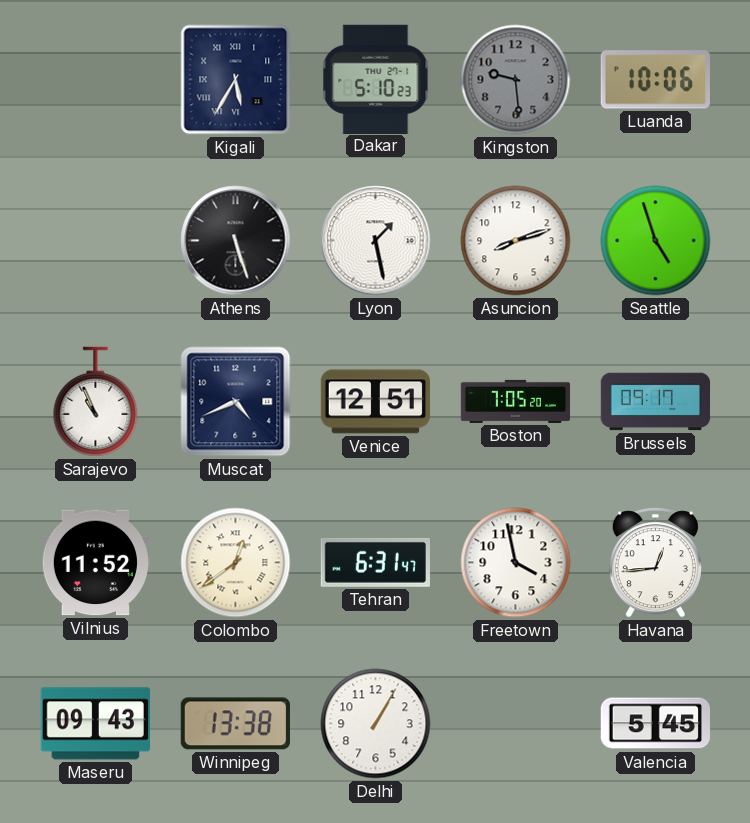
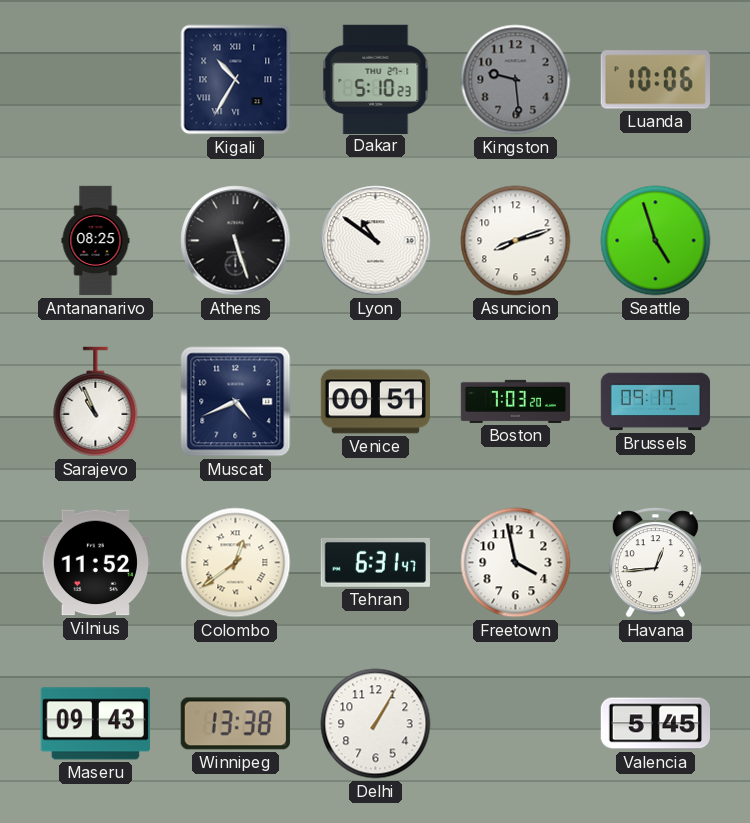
Kigali: 5:35 -> 10:35
Antananarivo: none -> 08:25
Lyon: 1:28 -> 10:51
Venice: 12:51 -> 00:51
Boston: 7:05 -> 7:03
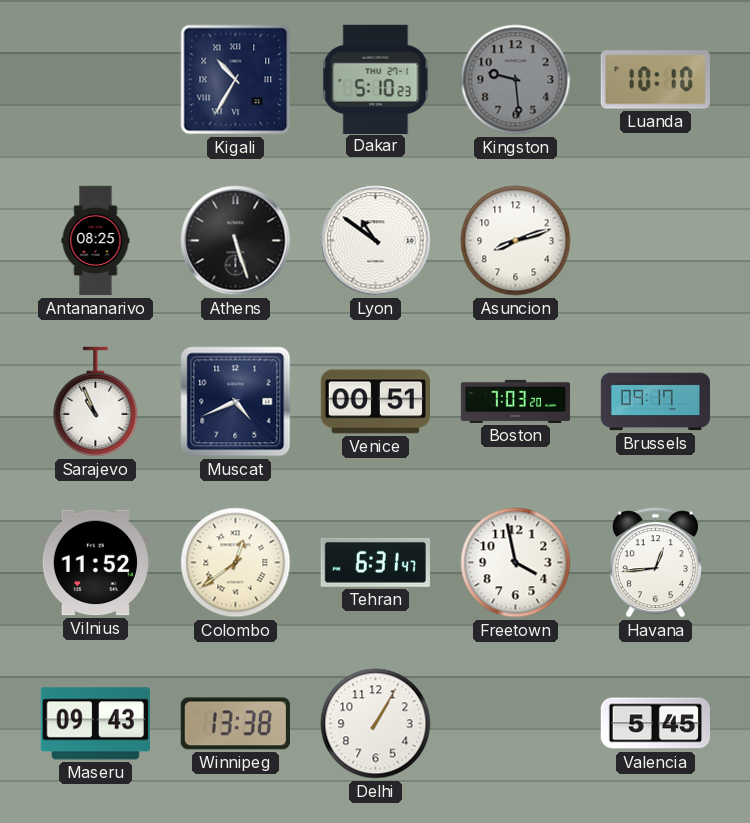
Luanda: 10:06 -> 10:10
Seattle: 4:57 -> none
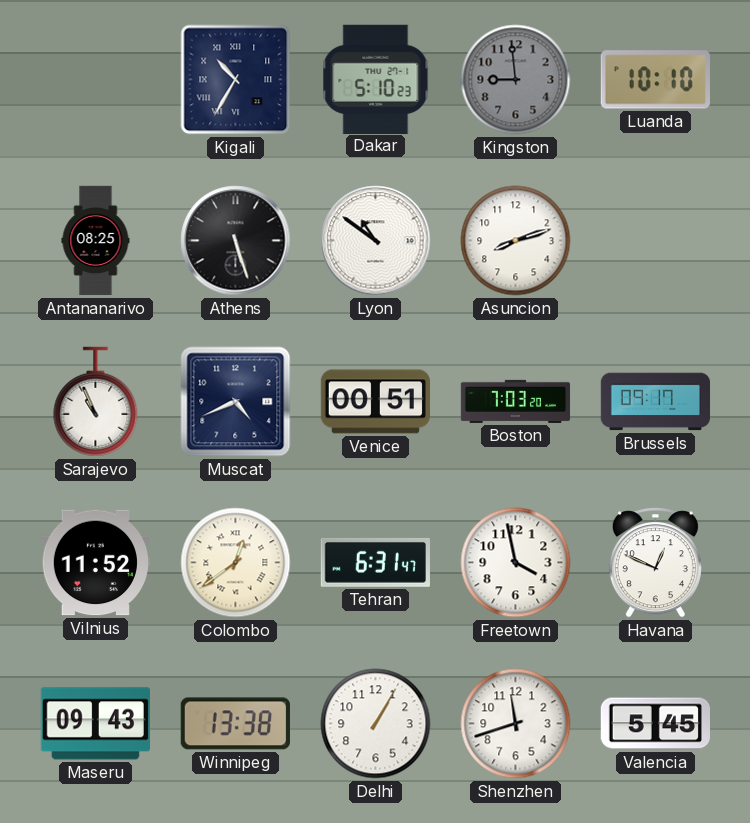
Kingston: 9:29 -> 8:59
Havana: 12:44 -> 12:49
Shenzhen: none -> 11:42
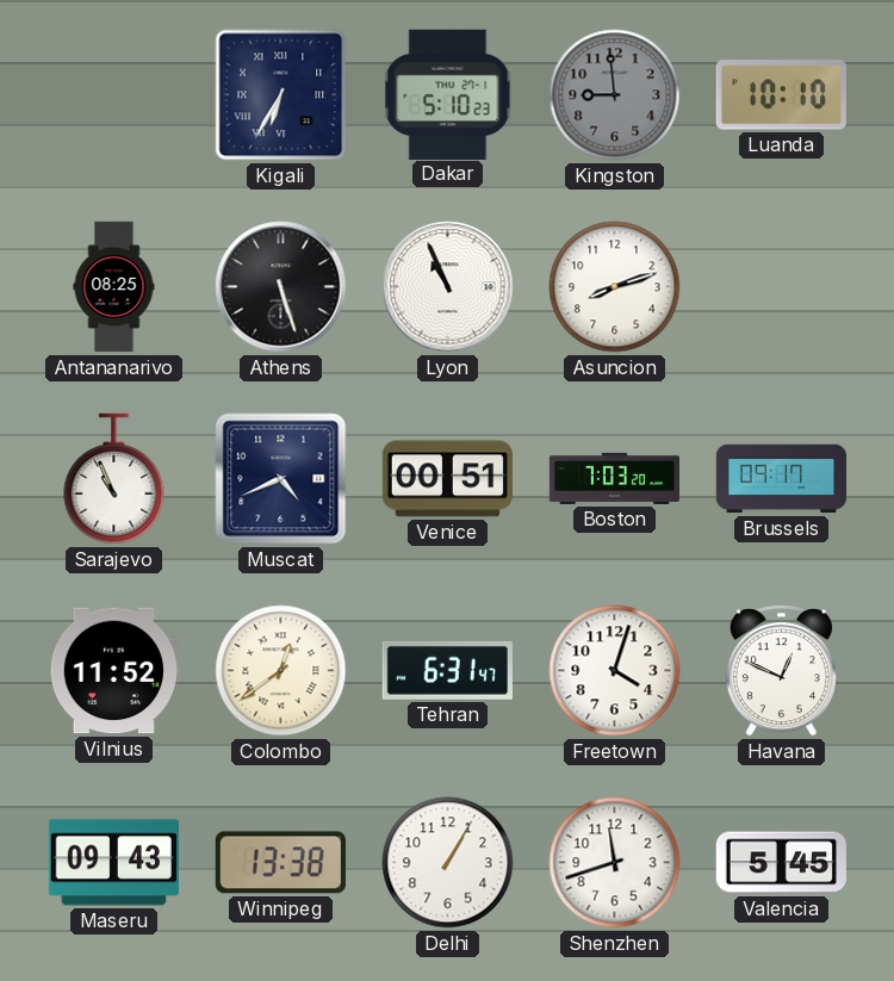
Kigali: 10:35 -> 6:35
Lyon: 10:51 -> 10:56
Freetown: 3:58 -> 4:03
